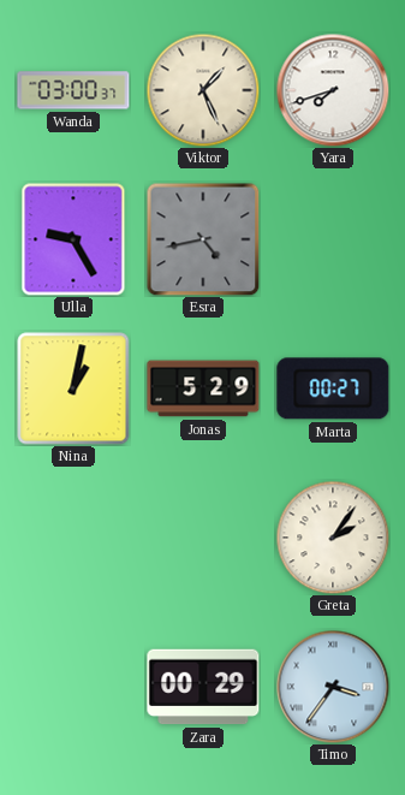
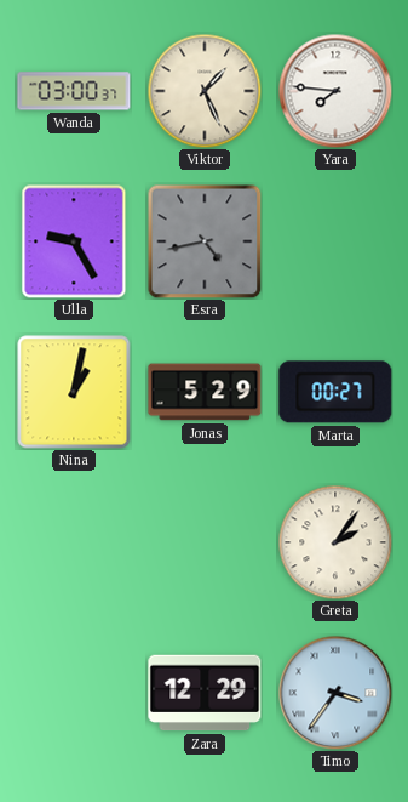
Yara: 7:42 -> 7:46
Zara: 00:29 -> 12:29
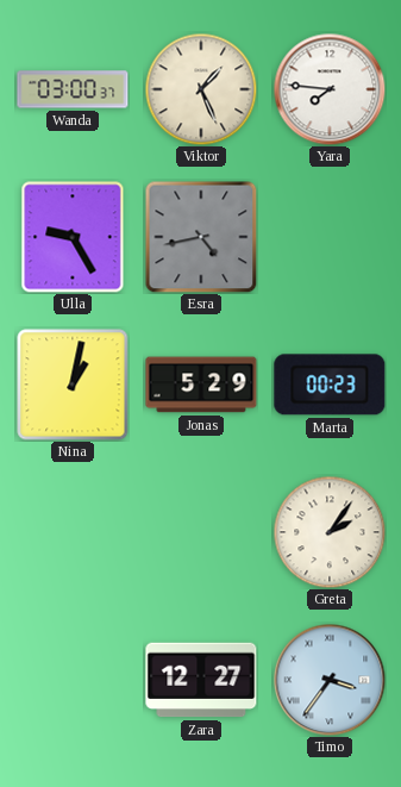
Marta: 00:27 -> 00:23
Zara: 12:29 -> 12:27
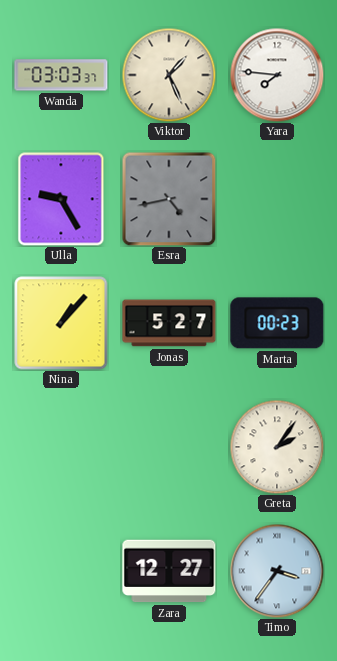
Wanda: 03:00 -> 03:03
Nina: 1:02 -> 1:07
Jonas: 5:29 -> 5:27
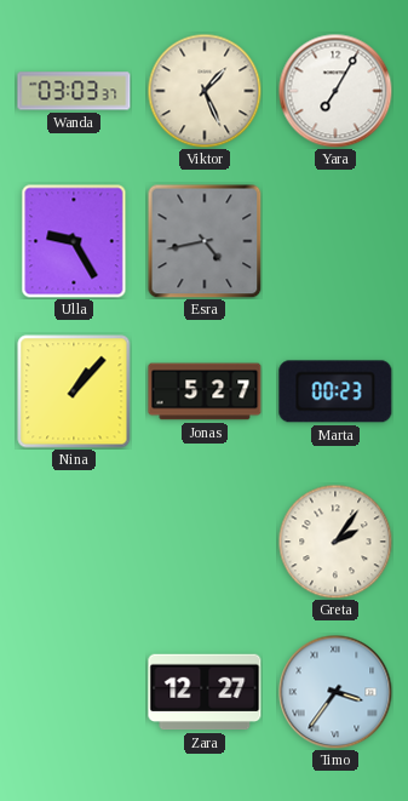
Yara: 7:46 -> 7:05
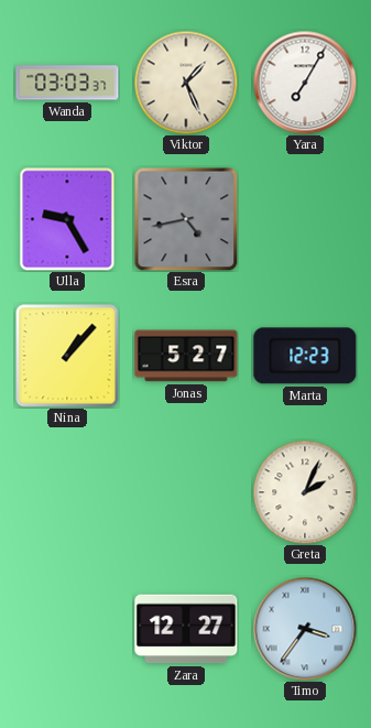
Marta: 00:23 -> 12:23
Greta: 2:06 -> 2:04
